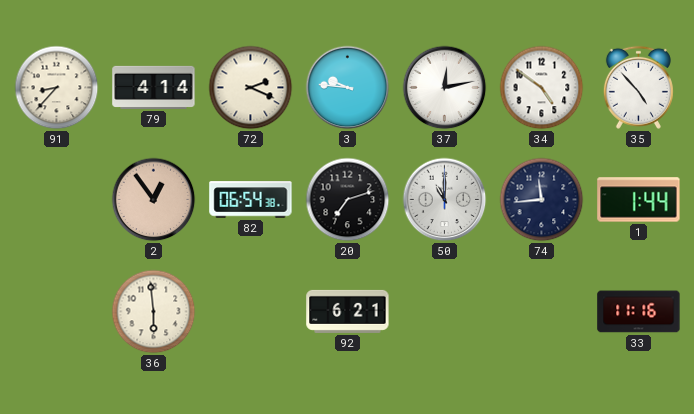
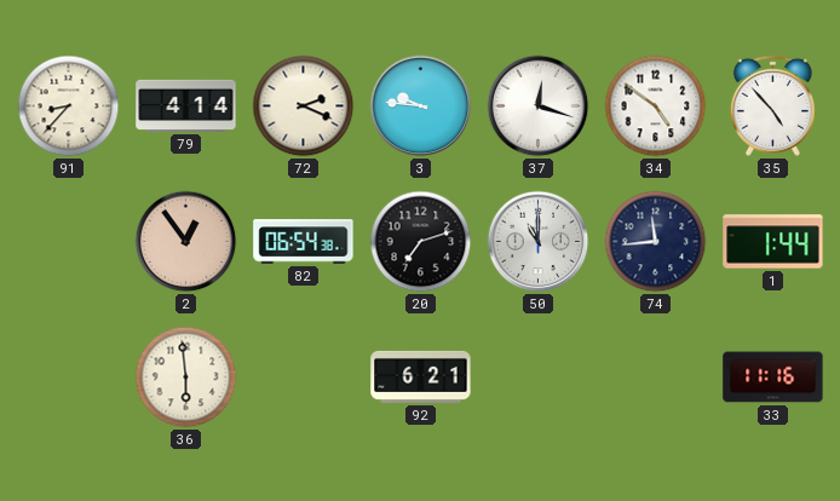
37: 12:13 -> 12:18
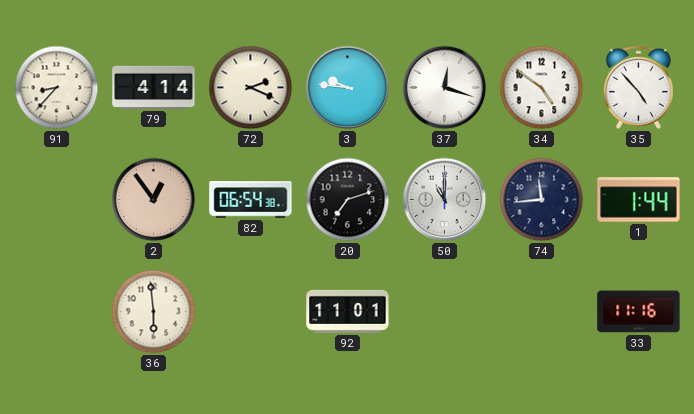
92: 6:21 -> 11:01
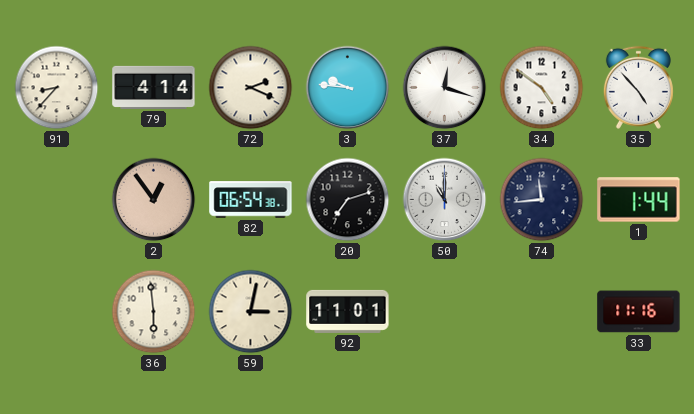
59: none -> 3:02
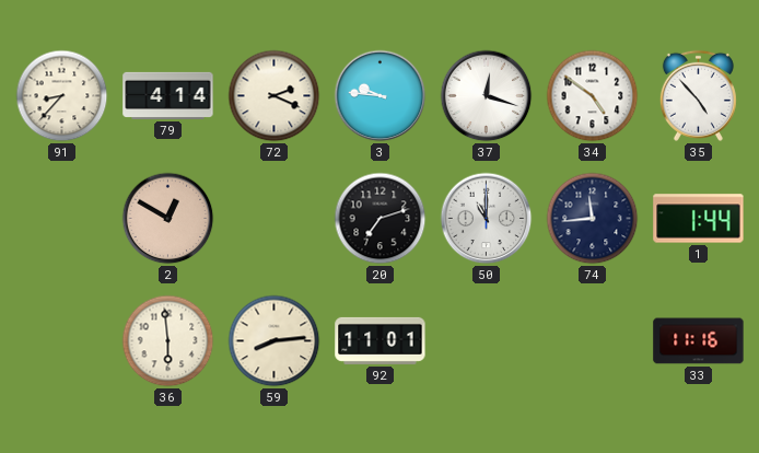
2: 12:54 -> 12:50
82: 06:54 -> none
59: 3:02 -> 8:14
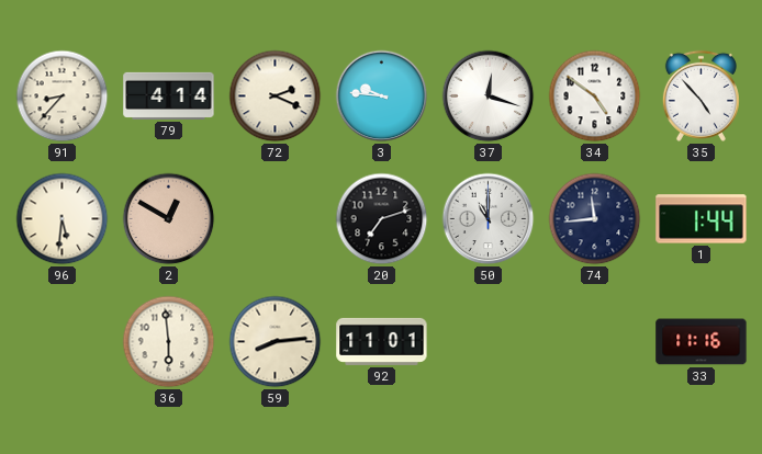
96: none -> 5:31
